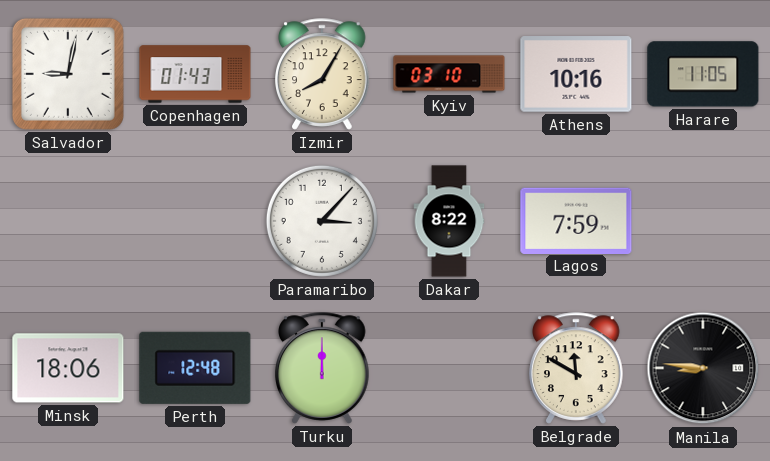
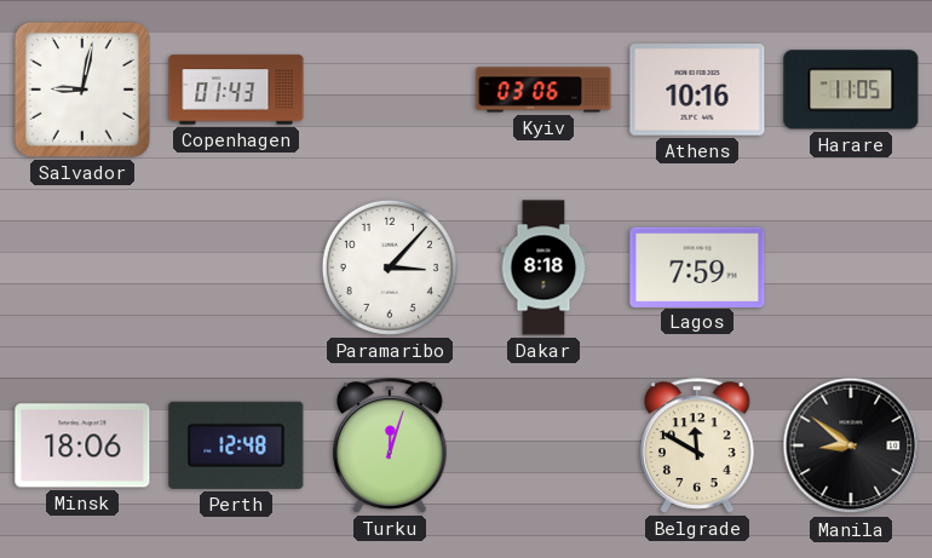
Izmir: 8:05 -> none
Kyiv: 03:10 -> 03:06
Dakar: 8:22 -> 8:18
Turku: 12:00 -> 12:03
Manila: 8:46 -> 8:51
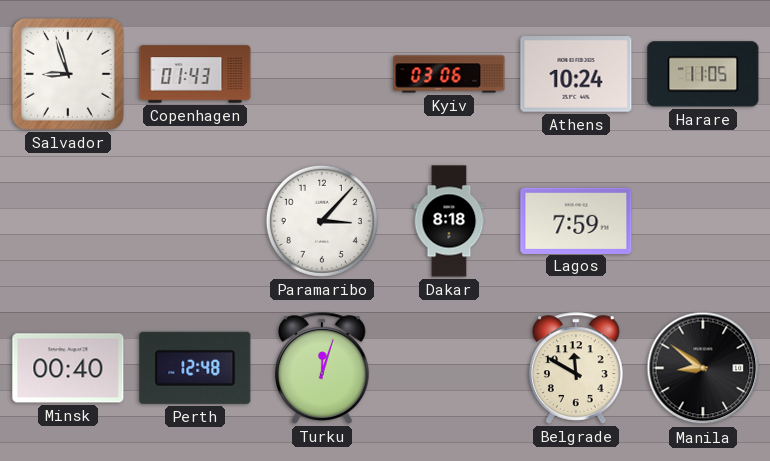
Salvador: 9:02 -> 8:57
Athens: 10:16 -> 10:24
Minsk: 18:06 -> 00:40
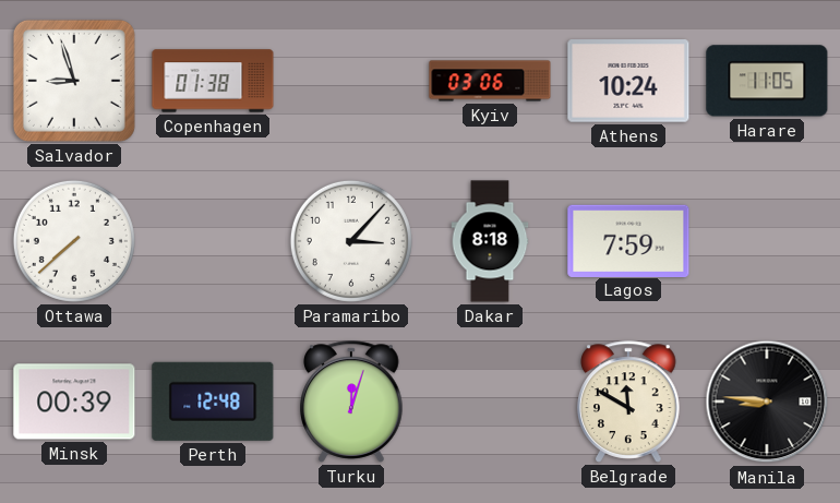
Copenhagen: 01:43 -> 01:38
Ottawa: none -> 7:38
Minsk: 00:40 -> 00:39
Manila: 8:51 -> 8:46
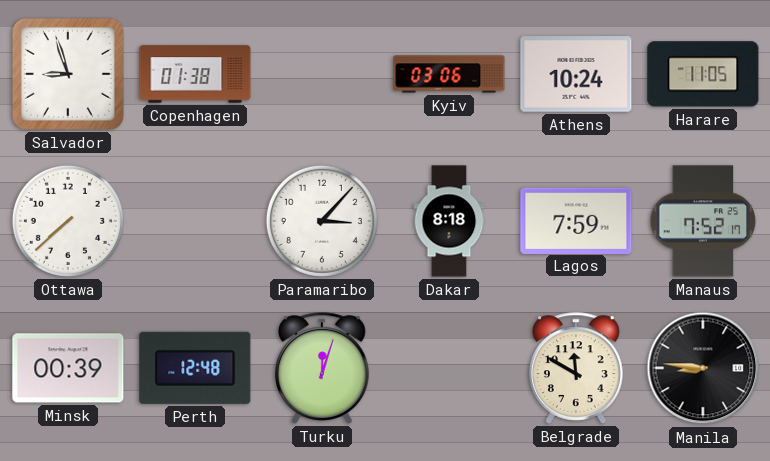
Manaus: none -> 7:52
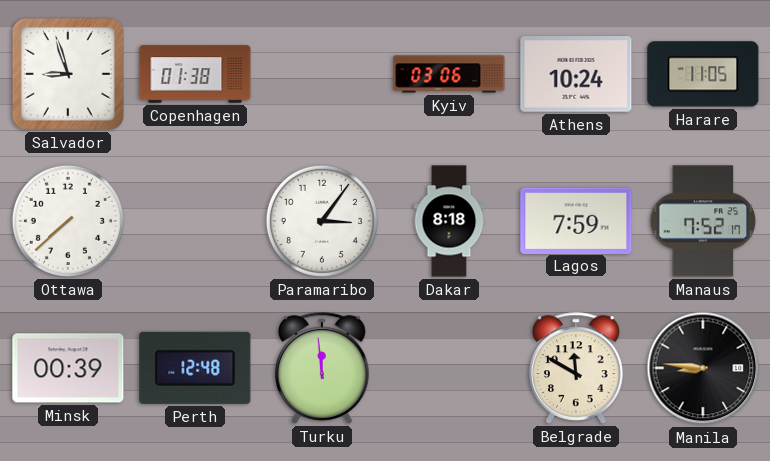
Paramaribo: 3:07 -> 3:06
Turku: 12:03 -> 11:59
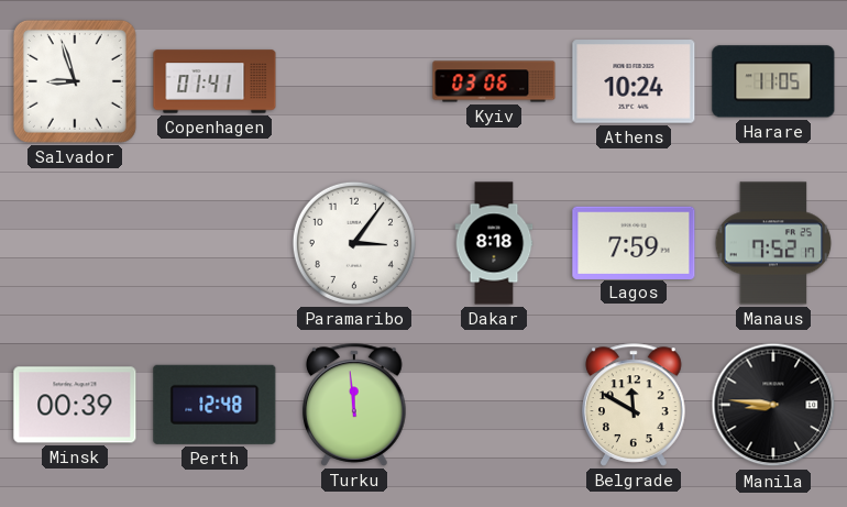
Copenhagen: 01:38 -> 01:41
Ottawa: 7:38 -> none
